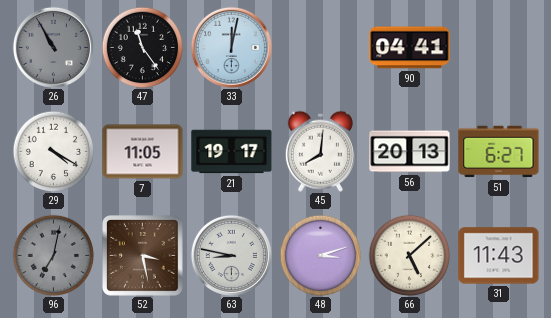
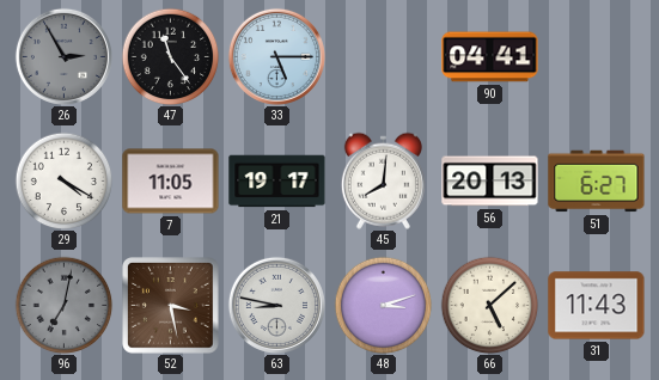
26: 10:55 -> 2:55
33: 12:02 -> 5:15
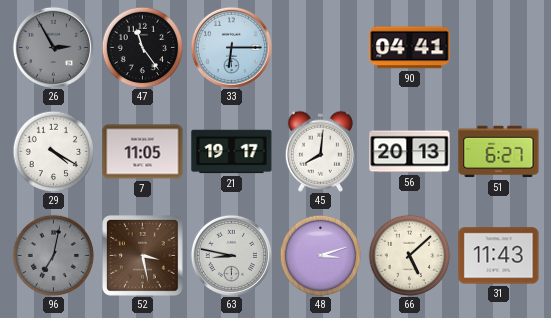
33: 5:15 -> 6:15
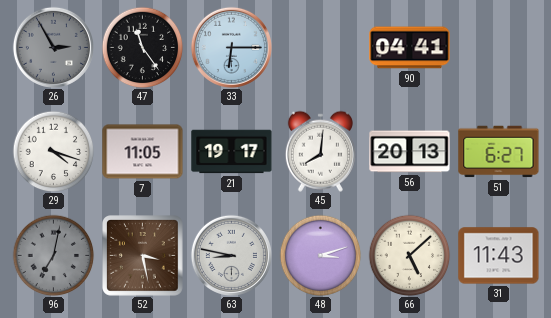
29: 4:20 -> 4:18
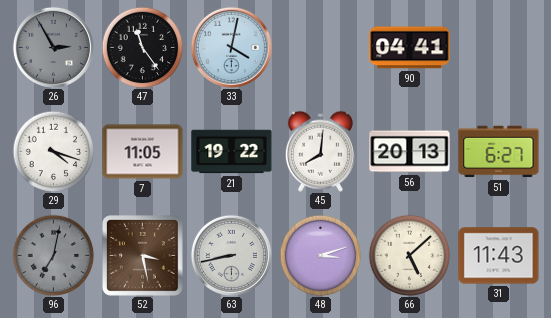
33: 6:15 -> 4:02
21: 19:17 -> 19:22
63: 8:47 -> 8:43
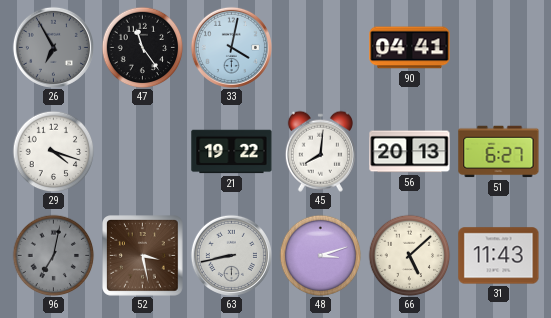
26: 2:55 -> 6:55
7: 11:05 -> none
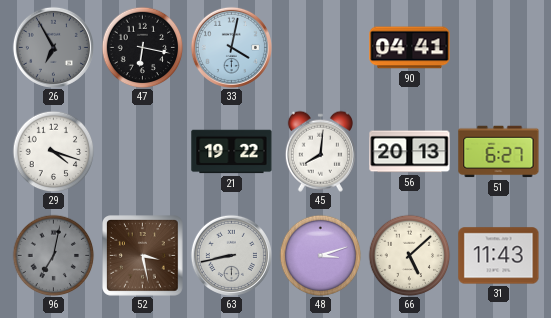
47: 11:24 -> 6:17
